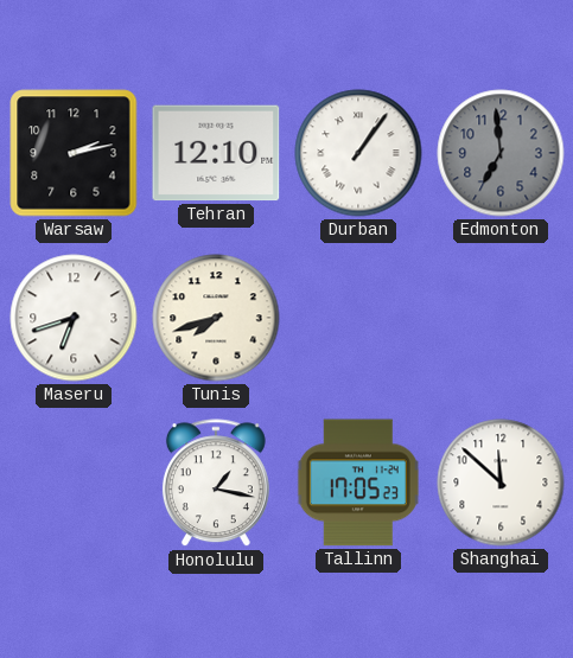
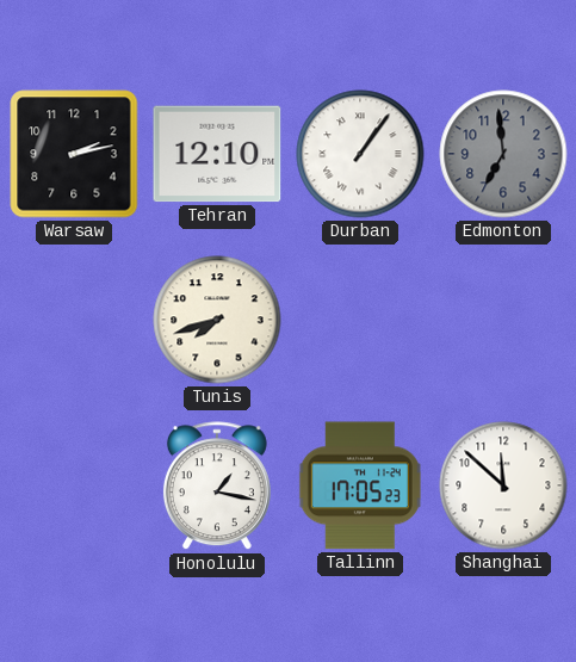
Maseru: 6:42 -> none
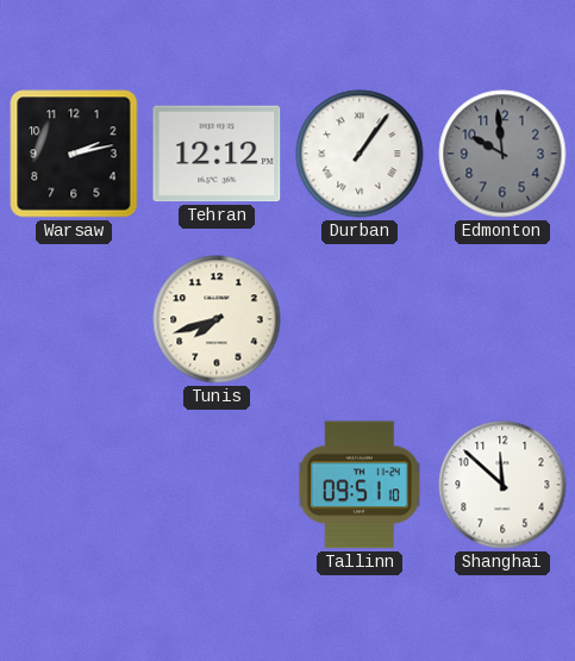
Tehran: 12:10 -> 12:12
Edmonton: 6:59 -> 9:59
Honolulu: 1:17 -> none
Tallinn: 17:05 -> 09:51
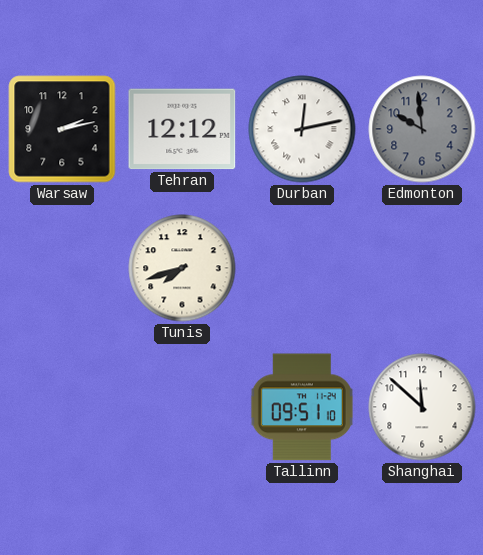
Durban: 1:06 -> 12:13
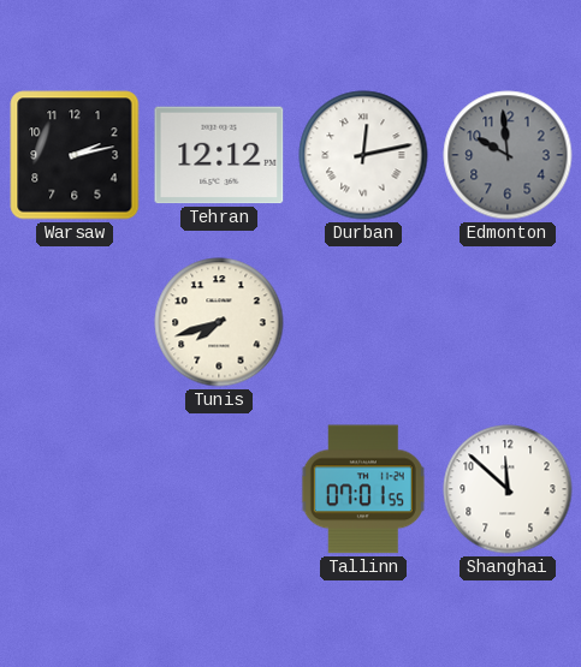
Tallinn: 09:51 -> 07:01
